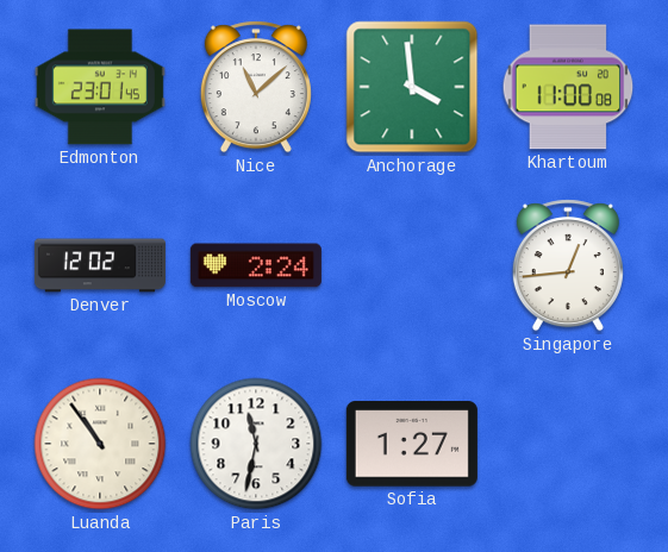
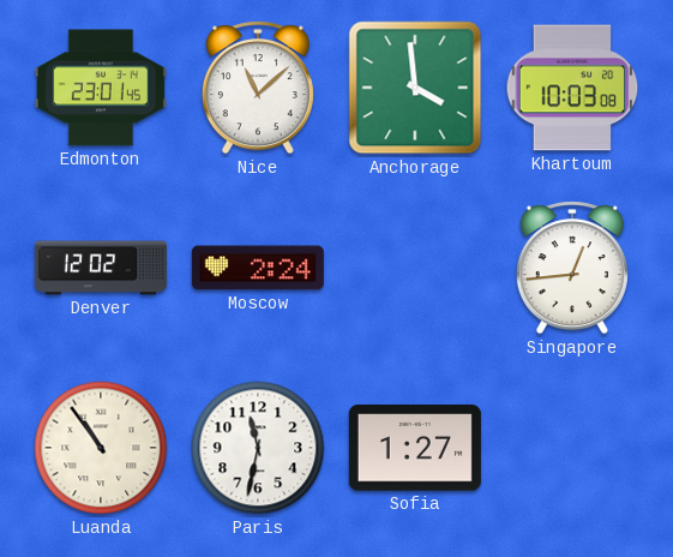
Khartoum: 11:00 -> 10:03
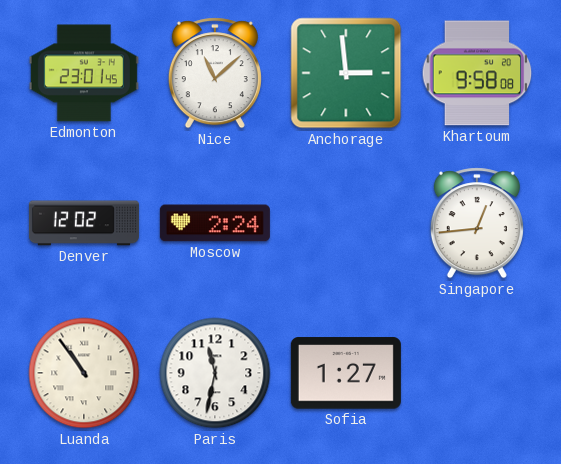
Anchorage: 3:59 -> 2:59
Khartoum: 10:03 -> 9:58
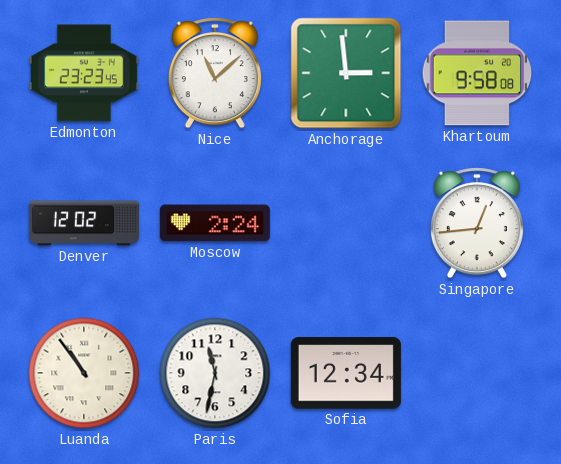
Edmonton: 23:01 -> 23:23
Sofia: 1:27 -> 12:34
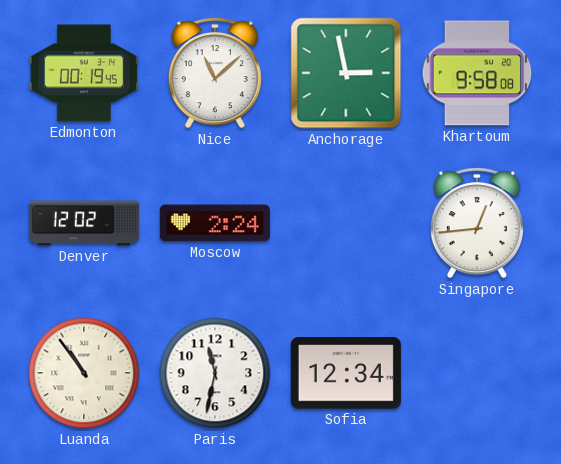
Edmonton: 23:23 -> 00:19
Anchorage: 2:59 -> 2:58
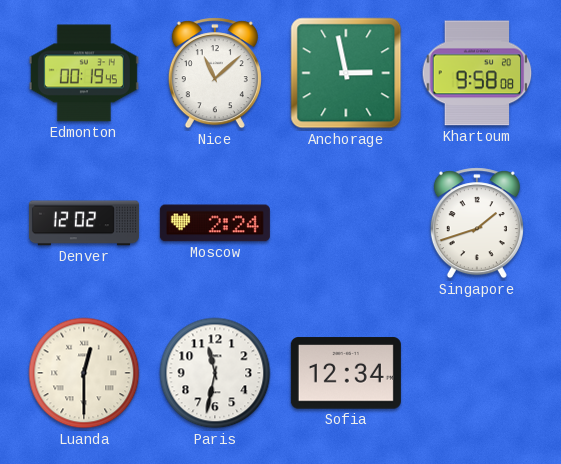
Singapore: 12:44 -> 1:42
Luanda: 10:54 -> 12:30
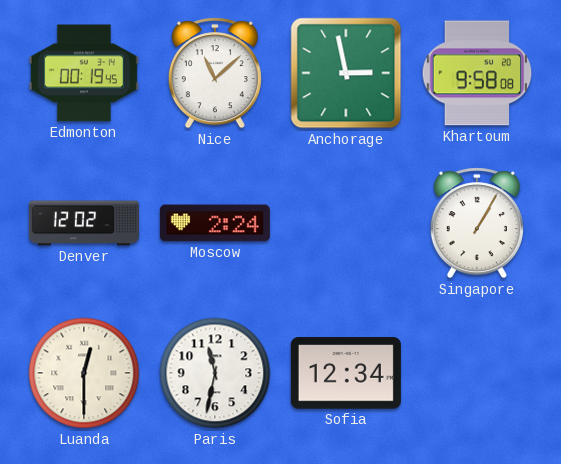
Singapore: 1:42 -> 1:05
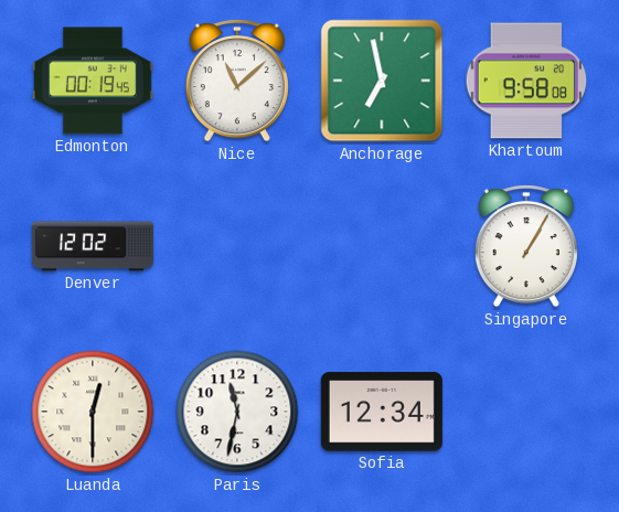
Anchorage: 2:58 -> 6:58
Moscow: 2:24 -> none
